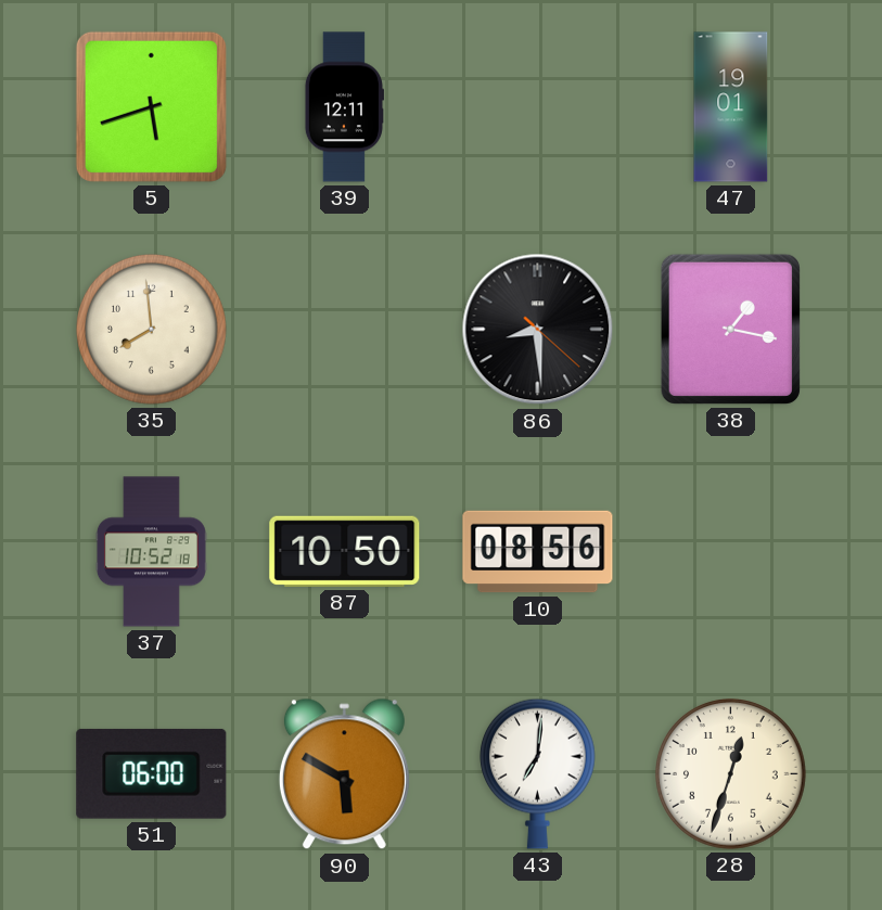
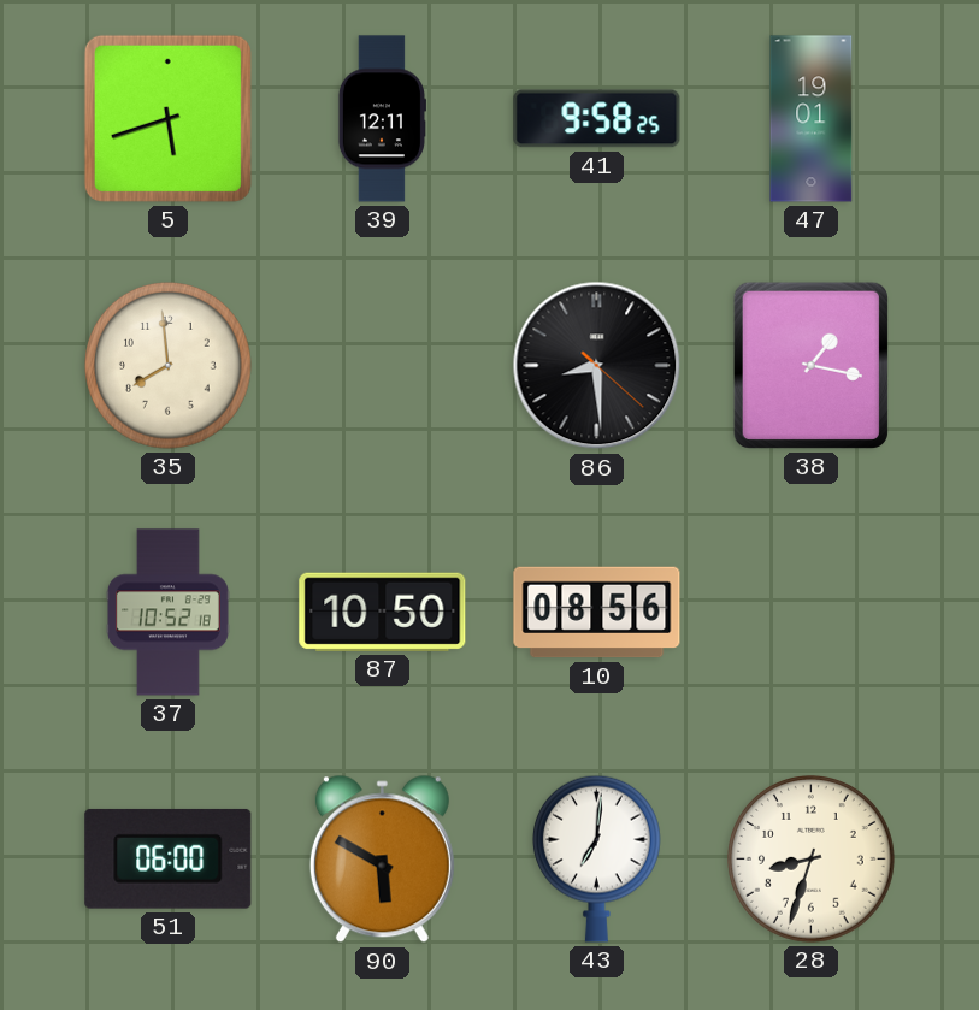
41: none -> 9:58
28: 12:33 -> 8:33
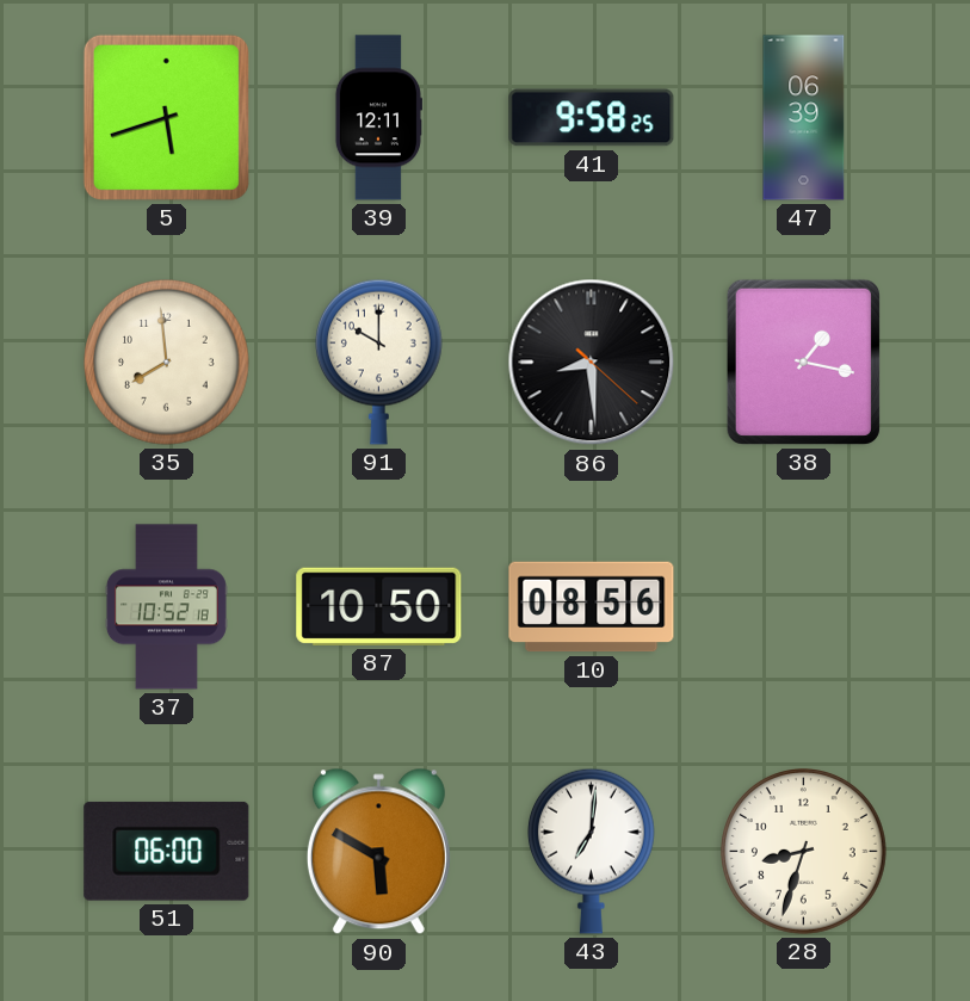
47: 19:01 -> 06:39
91: none -> 10:00
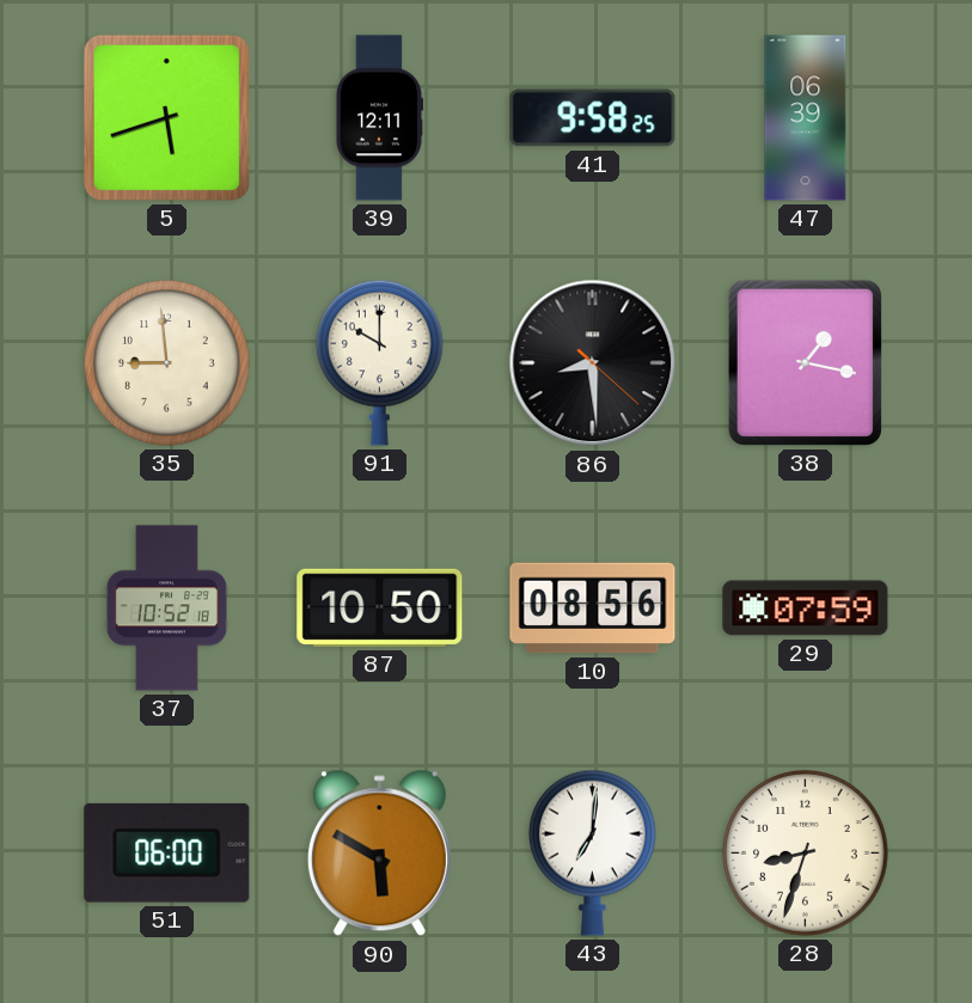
35: 7:59 -> 8:59
29: none -> 07:59
